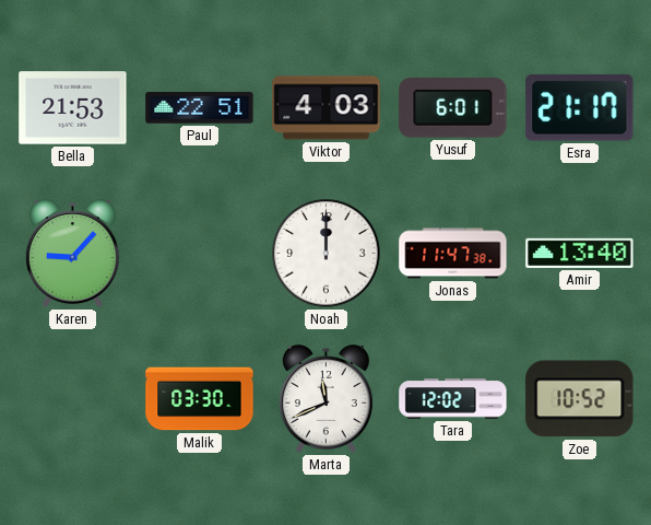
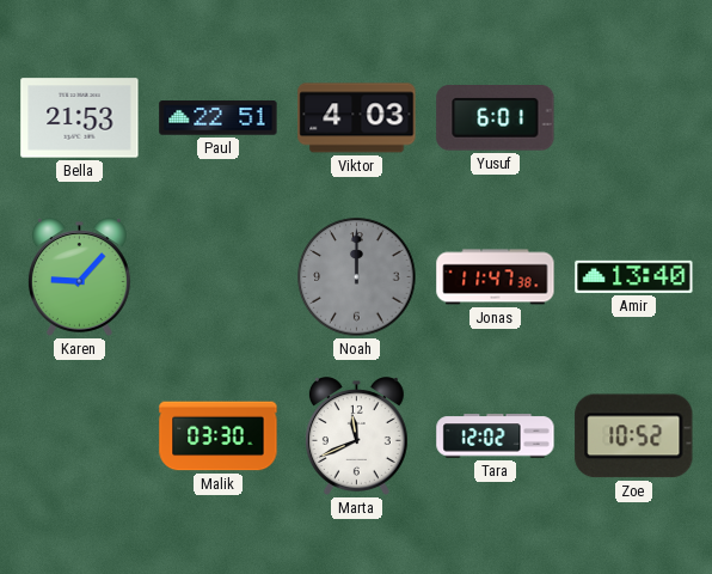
Esra: 21:17 -> none
Noah dial: white -> grey
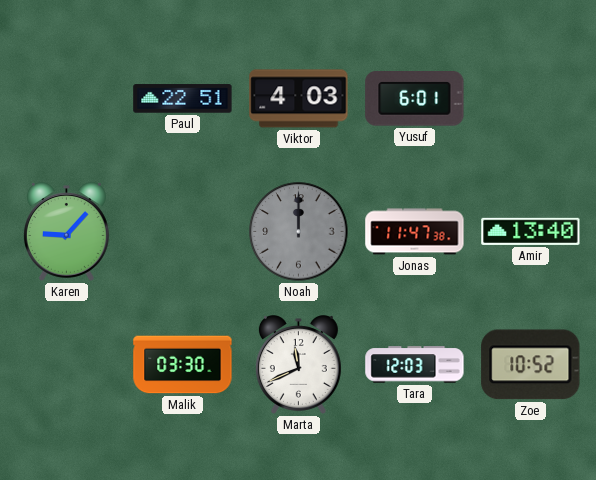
Bella: 21:53 -> none
Tara: 12:02 -> 12:03
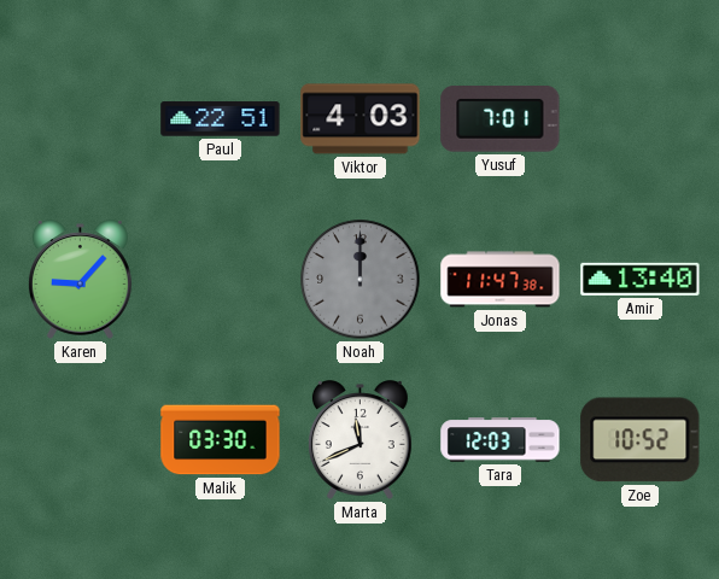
Yusuf: 6:01 -> 7:01
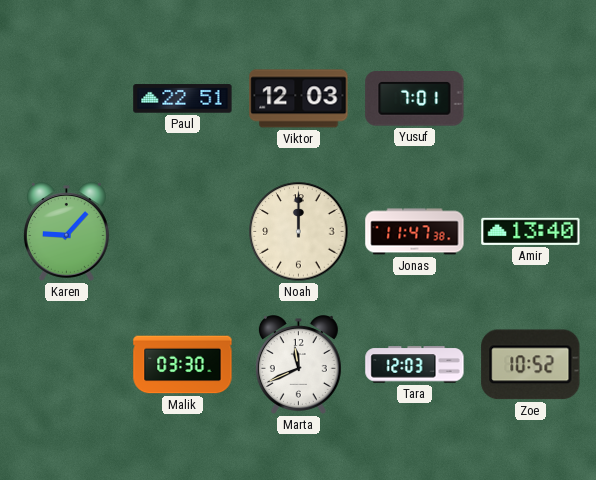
Viktor: 4:03 -> 12:03
Noah dial: grey -> cream
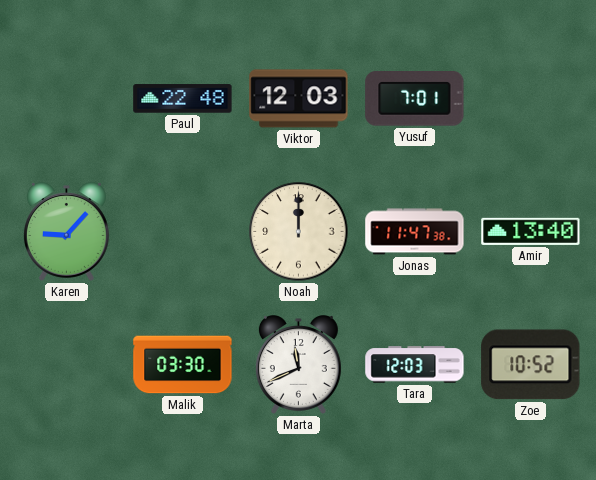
Paul: 22:51 -> 22:48
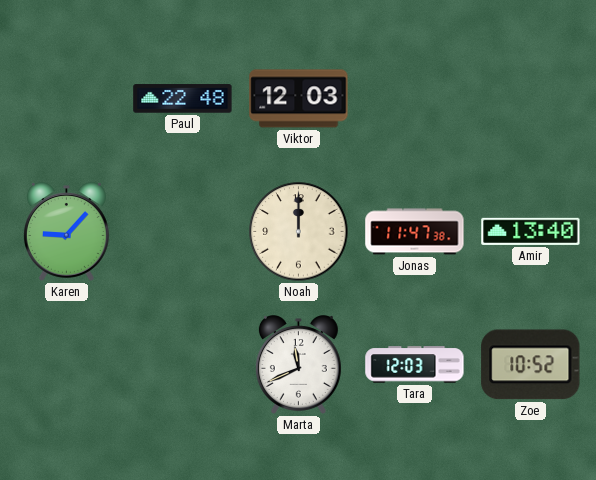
Yusuf: 7:01 -> none
Malik: 03:30 -> none
